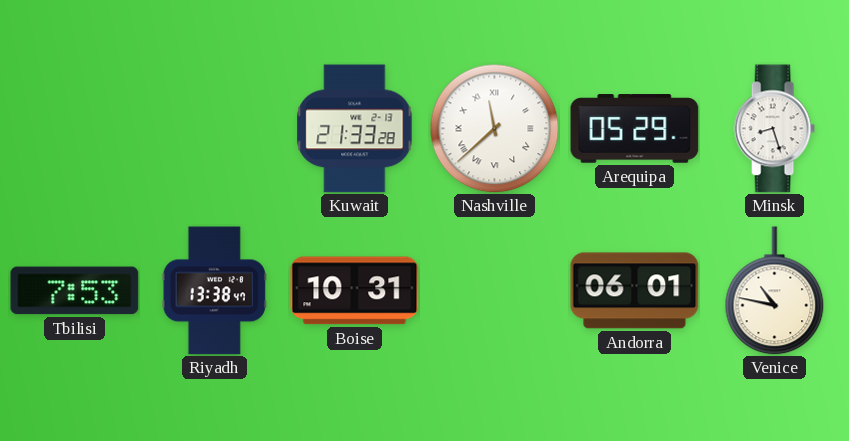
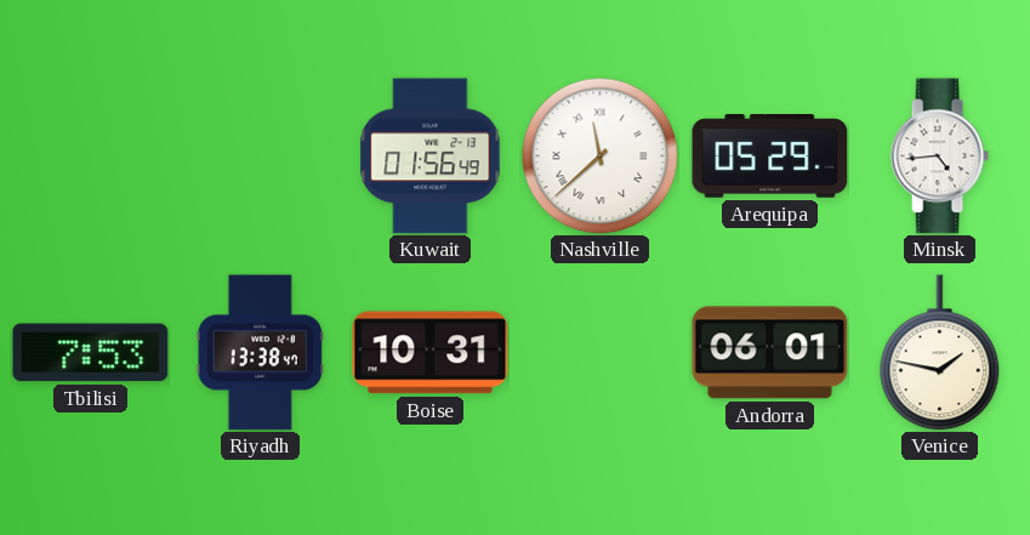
Kuwait: 21:33 -> 01:56
Minsk: 8:27 -> 4:44
Venice: 10:47 -> 1:47
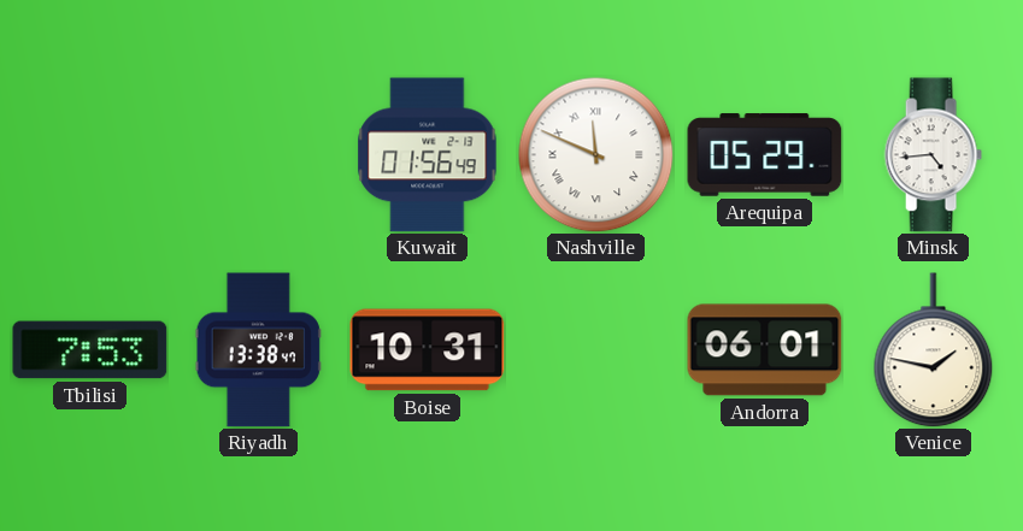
Nashville: 11:38 -> 11:49
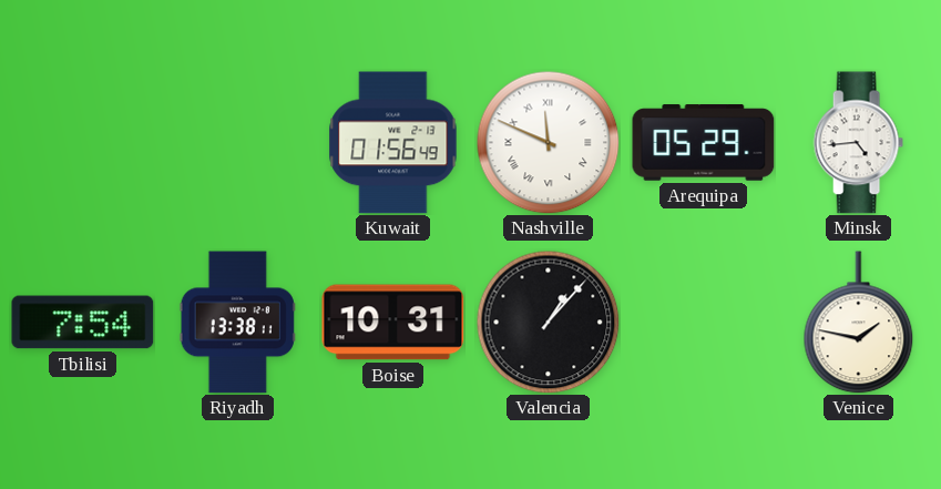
Tbilisi: 7:53 -> 7:54
Riyadh: 13:38:47 -> 13:38:11
Valencia: none -> 1:07
Andorra: 06:01 -> none
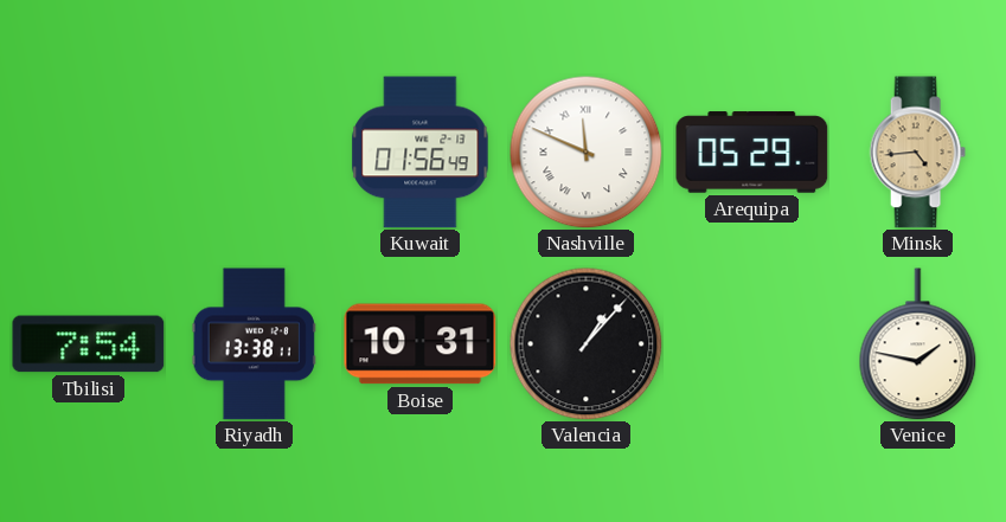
Minsk dial: white -> champagne
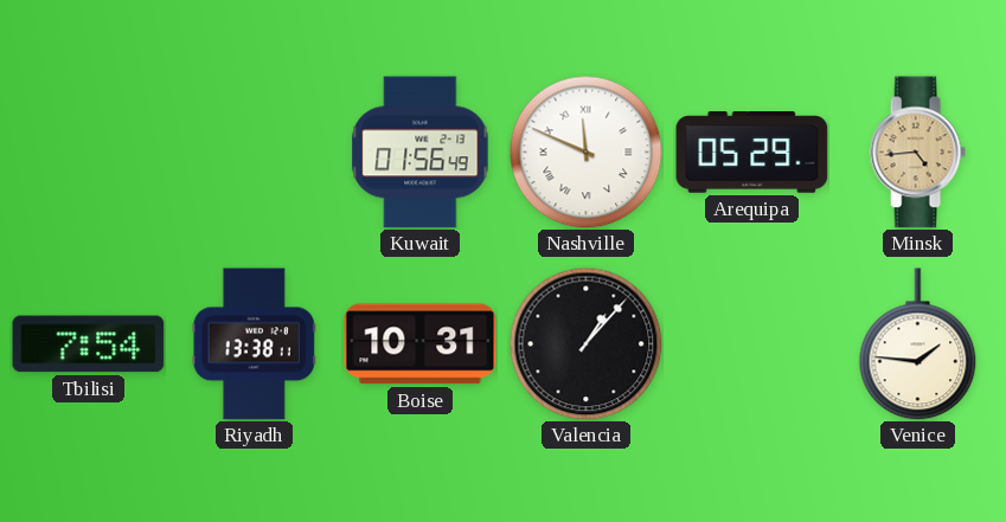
Venice: 1:47 -> 1:46
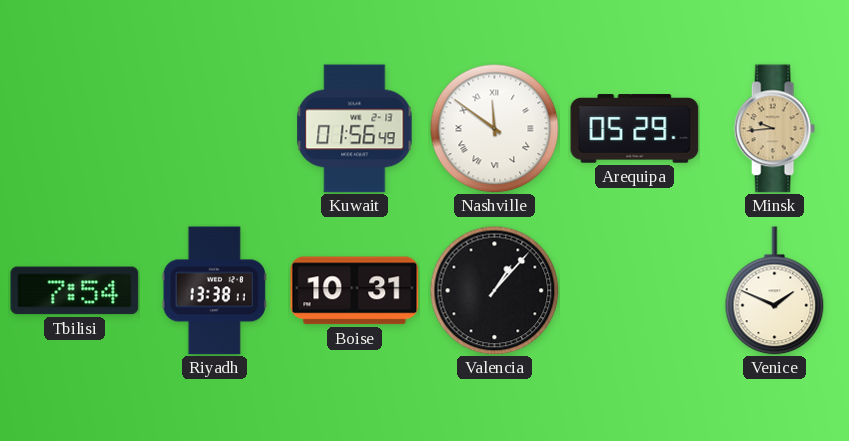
Nashville: 11:49 -> 11:51
Minsk: 4:44 -> 9:44
Venice: 1:46 -> 1:49
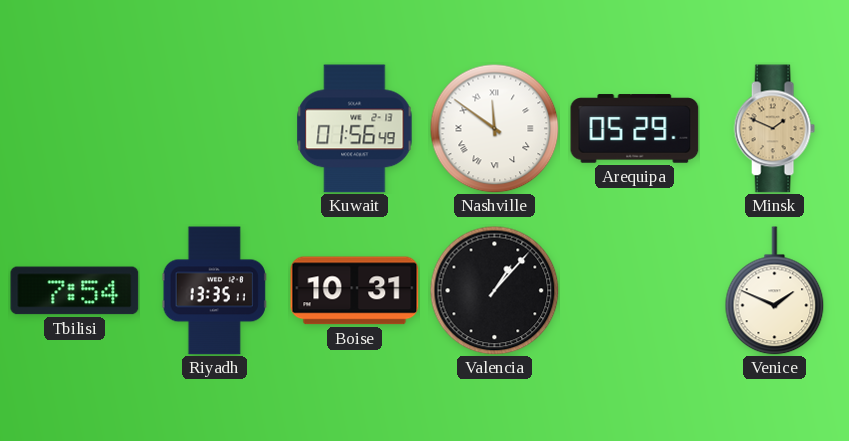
Minsk: 9:44 -> 1:49
Riyadh: 13:38 -> 13:35
